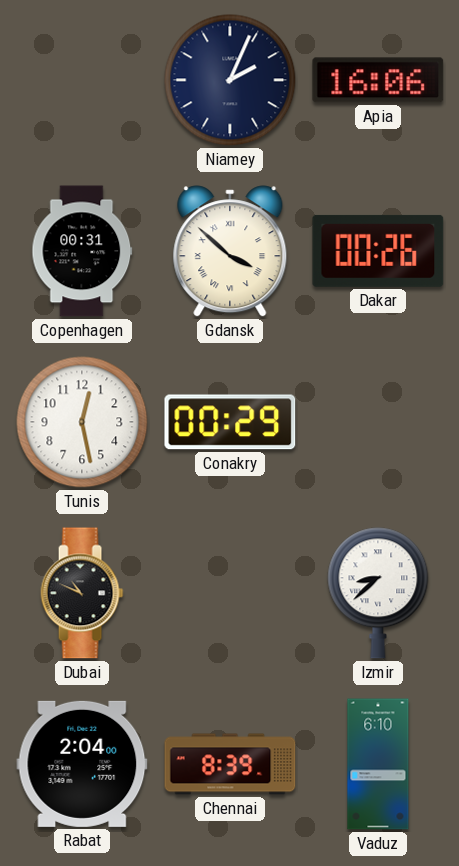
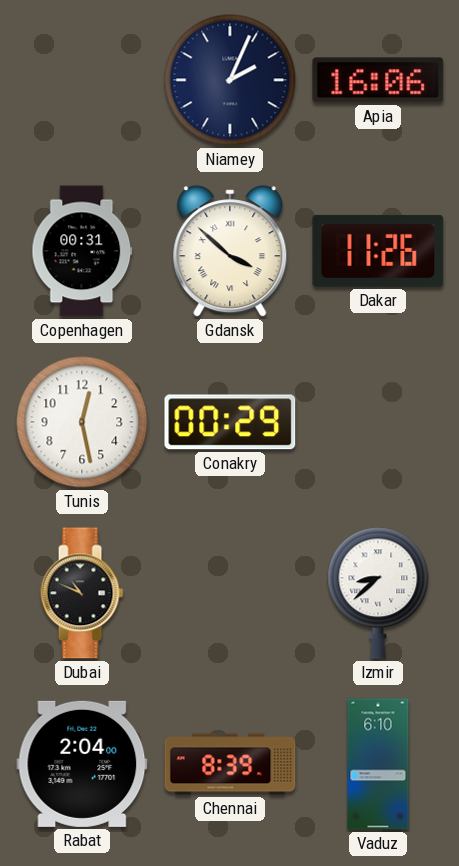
Dakar: 00:26 -> 11:26
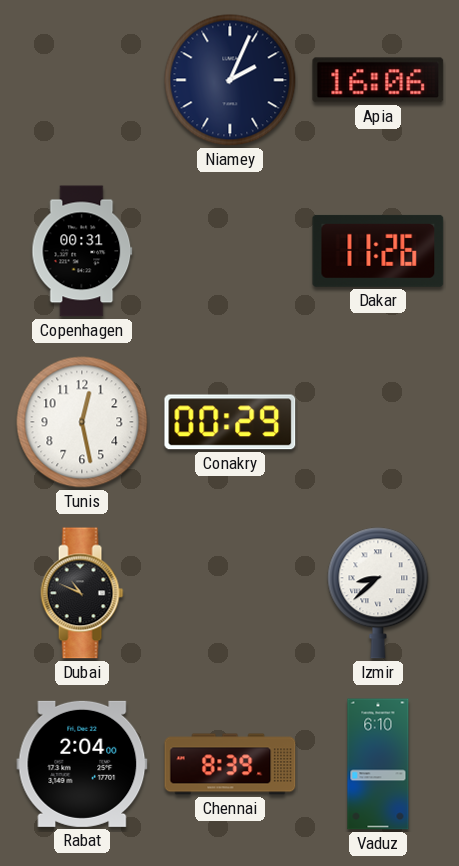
Gdansk: 3:52 -> none
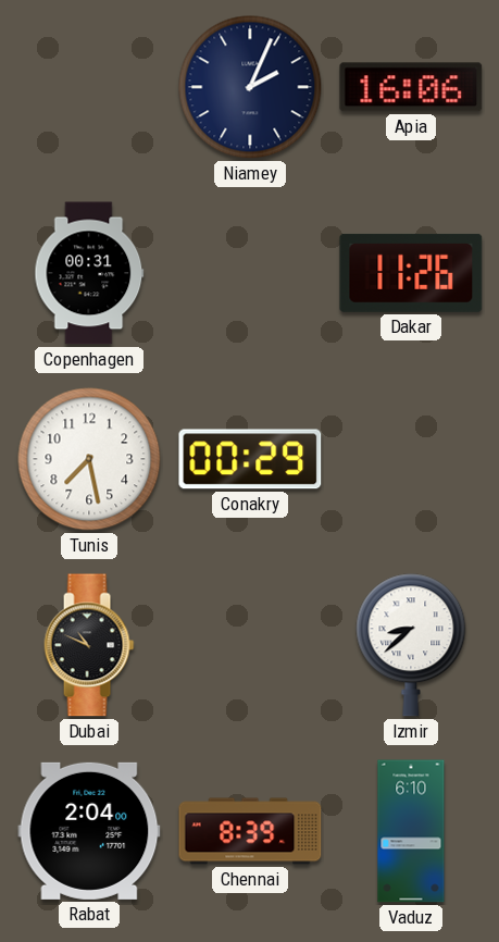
Tunis: 12:28 -> 7:28
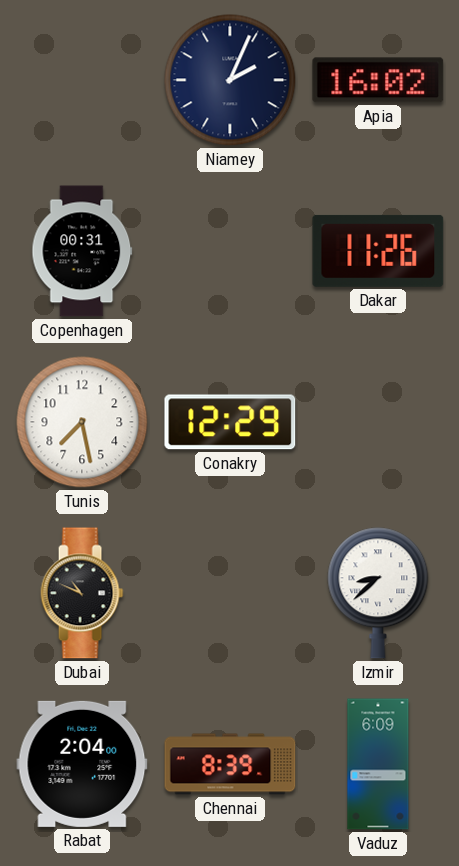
Apia: 16:06 -> 16:02
Conakry: 00:29 -> 12:29
Vaduz: 6:10 -> 6:09
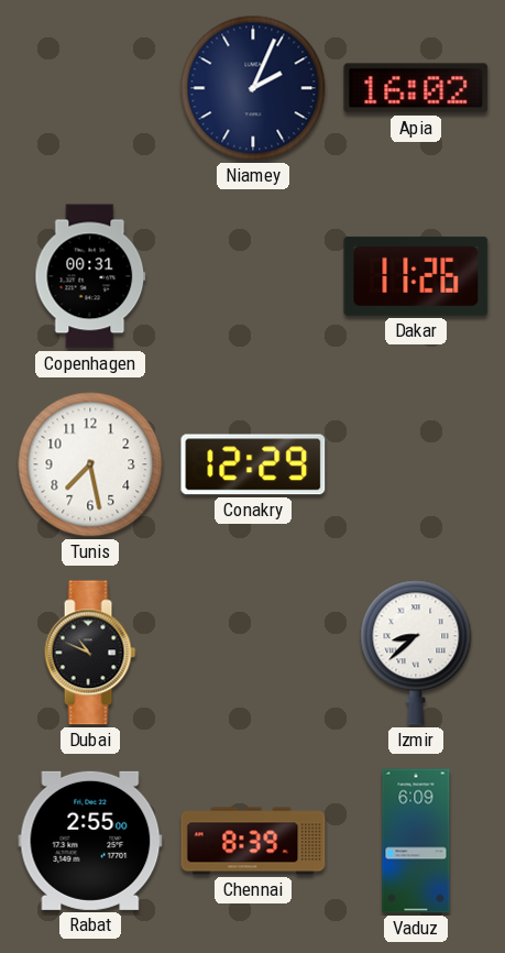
Rabat: 2:04 -> 2:55
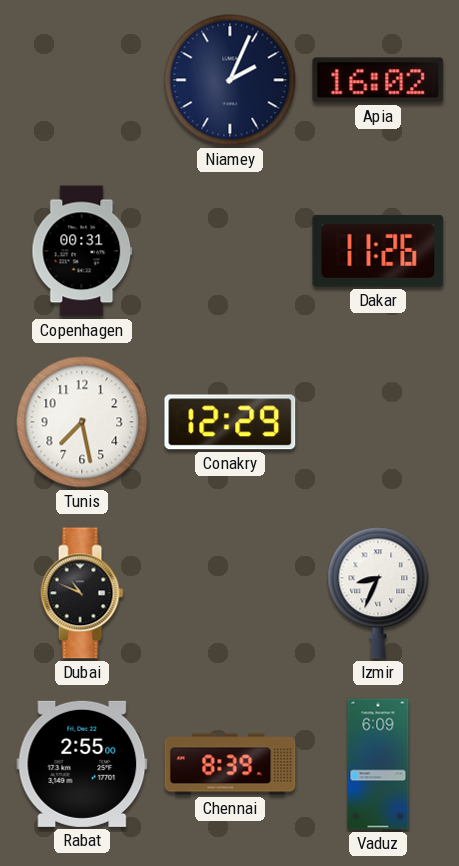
Izmir: 8:38 -> 8:34
